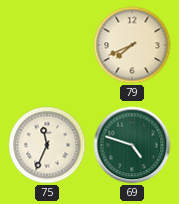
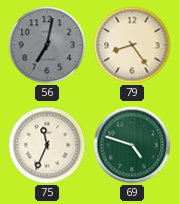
56: none -> 7:02
79: 7:41 -> 8:24
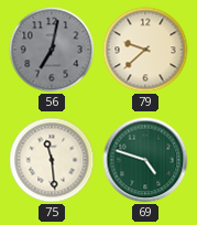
79: 8:24 -> 9:38
75: 11:34 -> 11:29
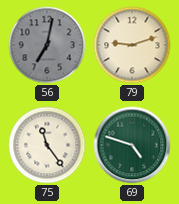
79: 9:38 -> 9:12
75: 11:29 -> 11:24
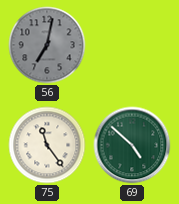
79: 9:12 -> none
69: 4:48 -> 4:52
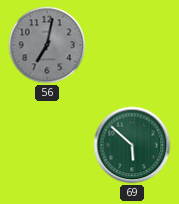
75: 11:24 -> none
69: 4:52 -> 5:52
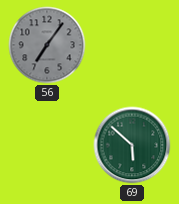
56: 7:02 -> 7:06
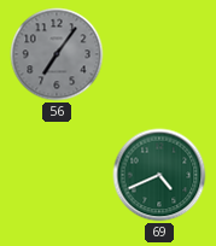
69: 5:52 -> 4:41
